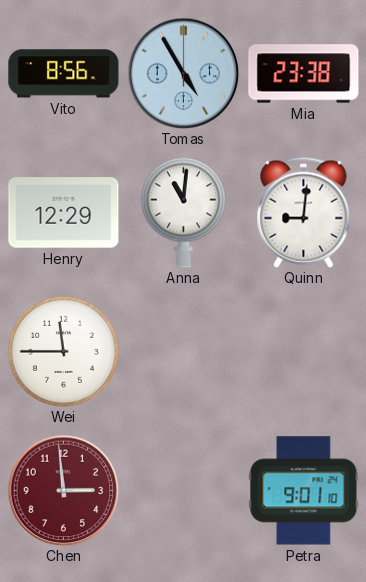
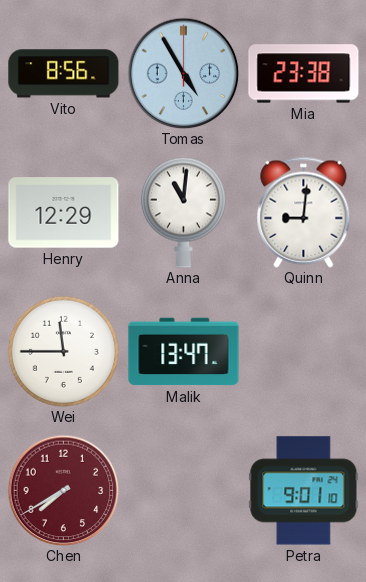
Malik: none -> 13:47
Chen: 2:59 -> 7:40
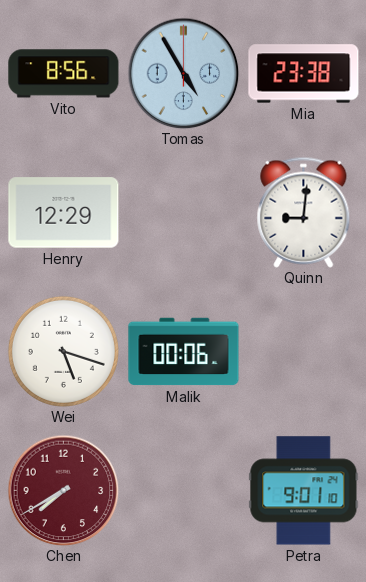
Anna: 11:01 -> none
Wei: 11:45 -> 5:18
Malik: 13:47 -> 00:06
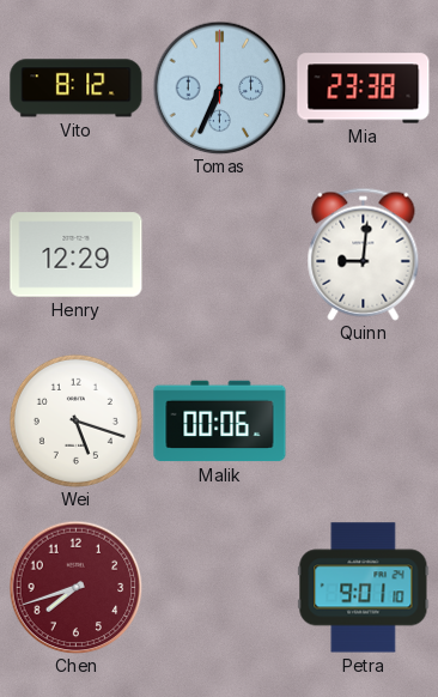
Vito: 8:56 -> 8:12
Tomas: 4:55 -> 6:34
Chen: 7:40 -> 7:42
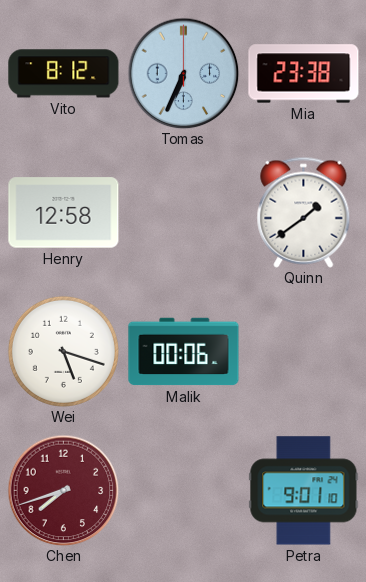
Henry: 12:29 -> 12:58
Quinn: 9:01 -> 1:39
